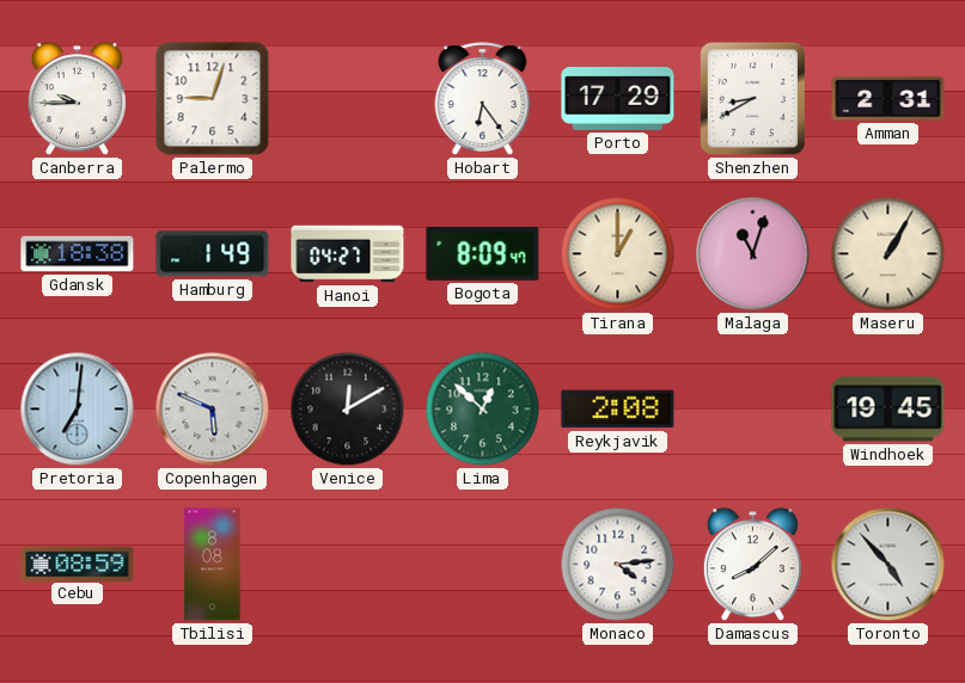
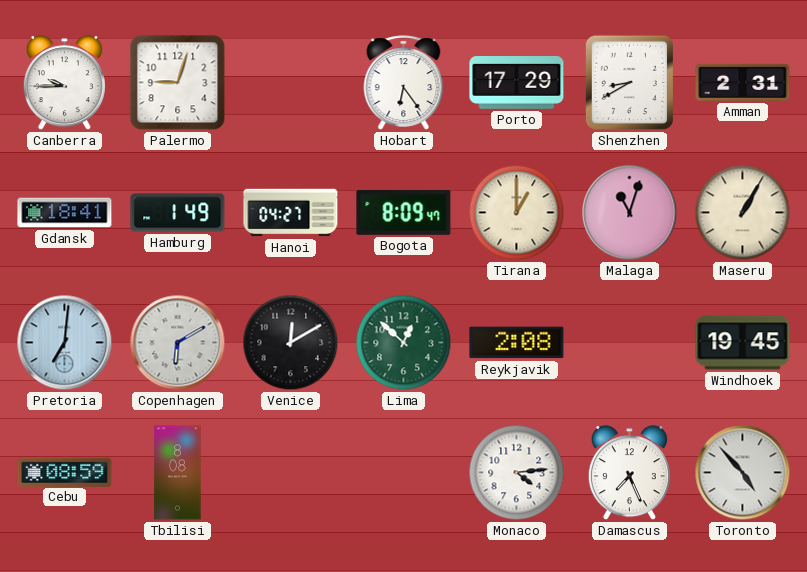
Gdansk: 18:38 -> 18:41
Copenhagen: 5:49 -> 6:10
Damascus: 8:08 -> 7:26
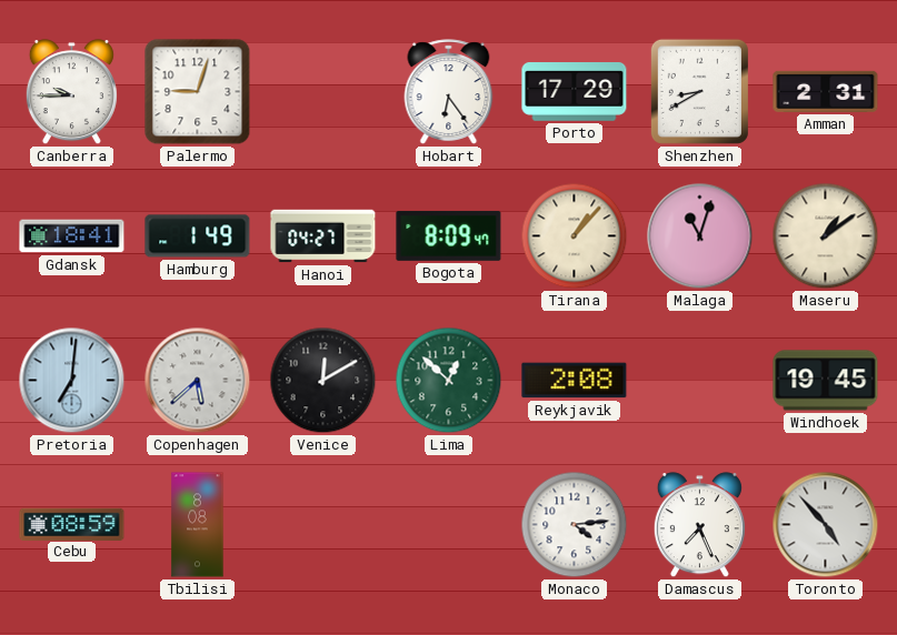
Tirana: 1:00 -> 1:07
Maseru: 1:05 -> 1:09
Copenhagen: 6:10 -> 5:38
